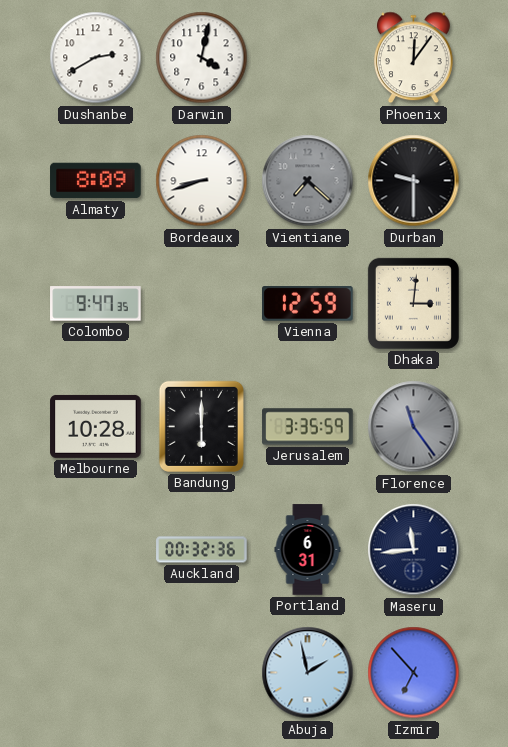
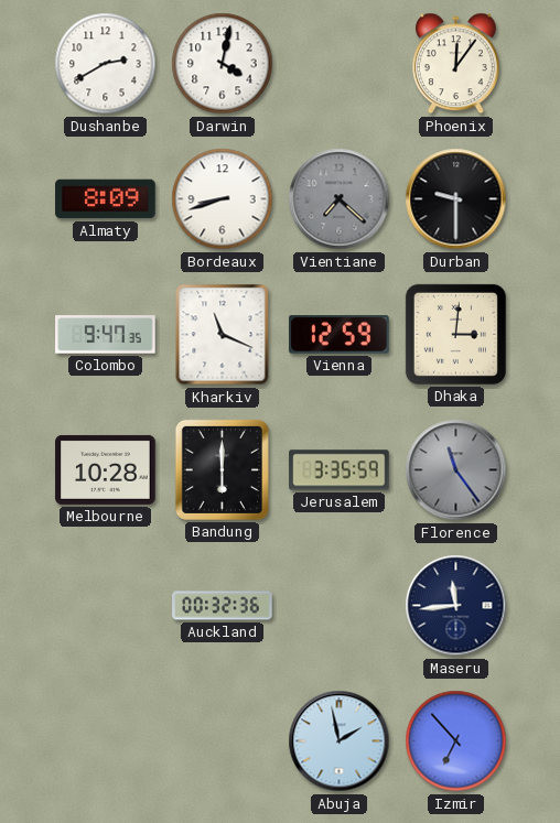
Kharkiv: none -> 11:19
Portland: 6:31 -> none
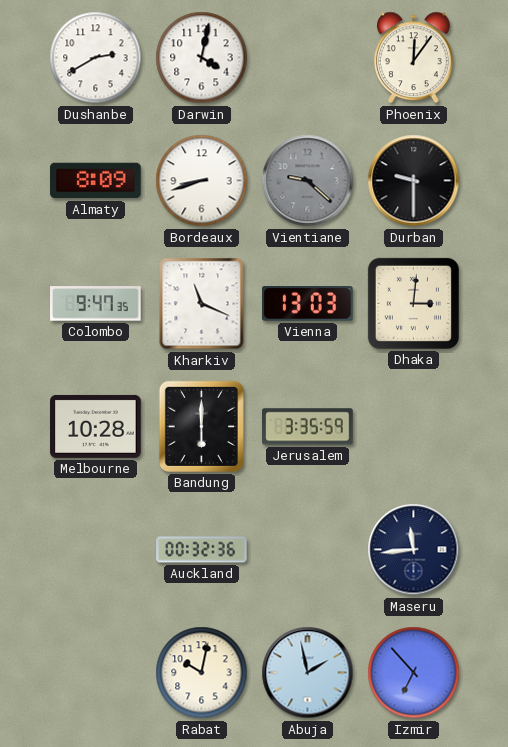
Vientiane: 7:22 -> 9:22
Vienna: 12:59 -> 13:03
Florence: 11:24 -> none
Rabat: none -> 10:02
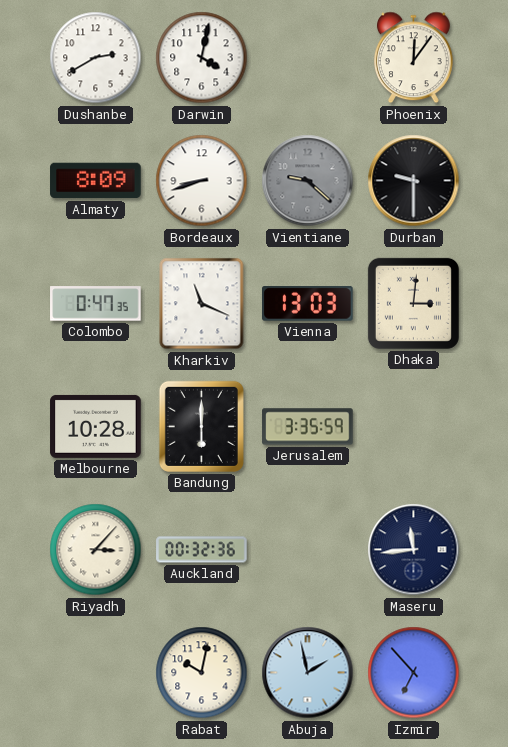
Colombo: 9:47 -> 0:47
Riyadh: none -> 3:07
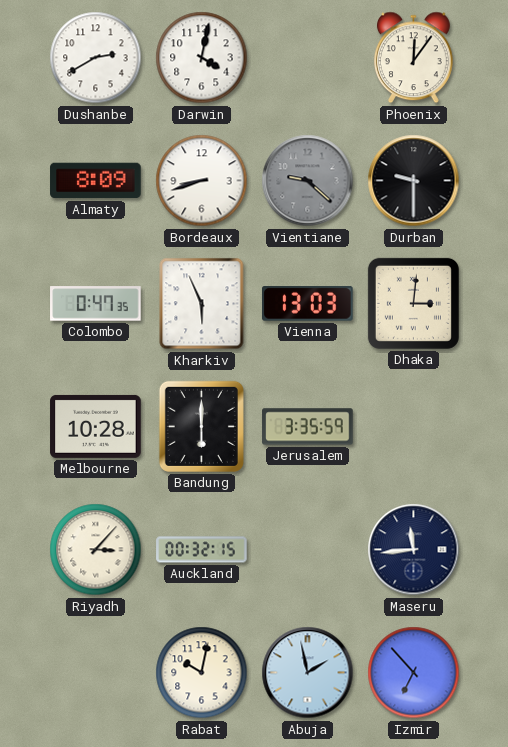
Kharkiv: 11:19 -> 5:56
Auckland: 00:32:36 -> 00:32:15
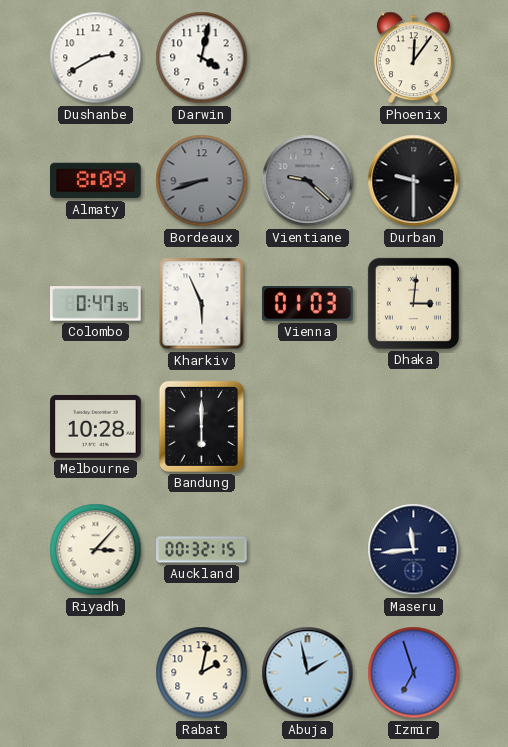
Bordeaux dial: white -> grey
Vienna: 13:03 -> 01:03
Jerusalem: 3:35 -> none
Rabat: 10:02 -> 2:02
Izmir: 6:53 -> 6:57
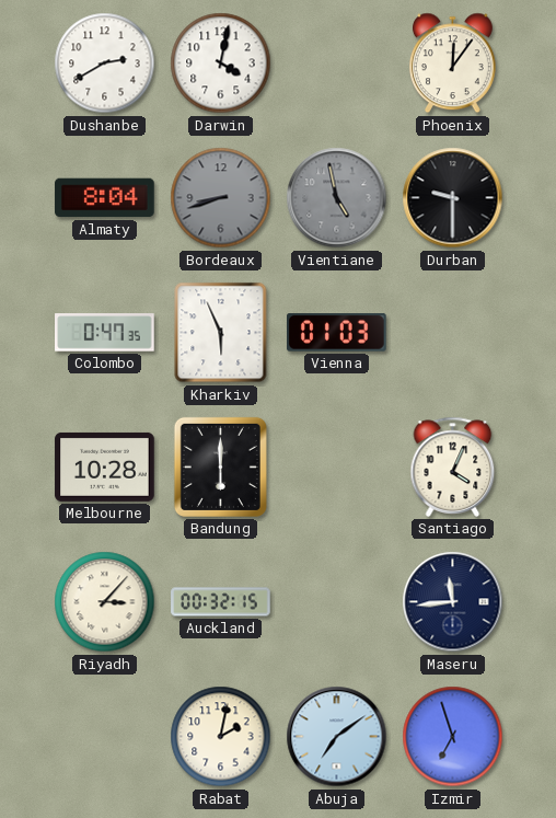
Almaty: 8:09 -> 8:04
Vientiane: 9:22 -> 4:58
Dhaka: 3:01 -> none
Santiago: none -> 4:04
Abuja: 1:58 -> 7:09
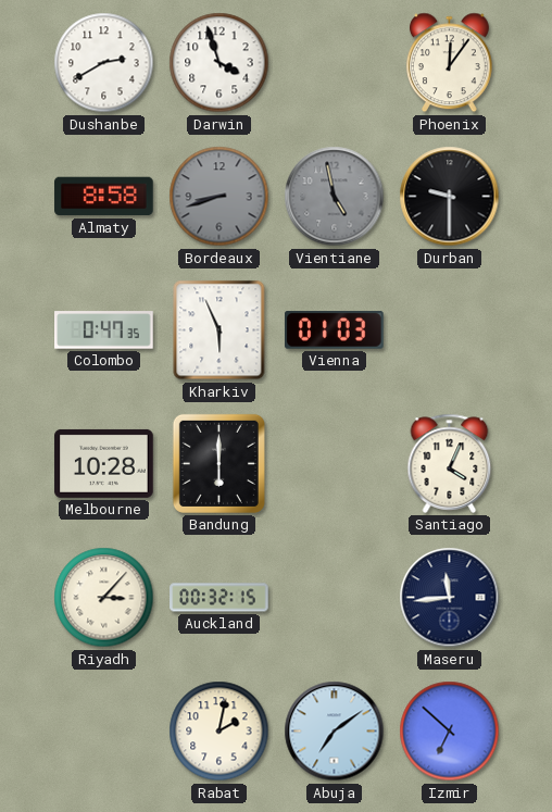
Darwin: 4:02 -> 3:57
Almaty: 8:04 -> 8:58
Izmir: 6:57 -> 6:52
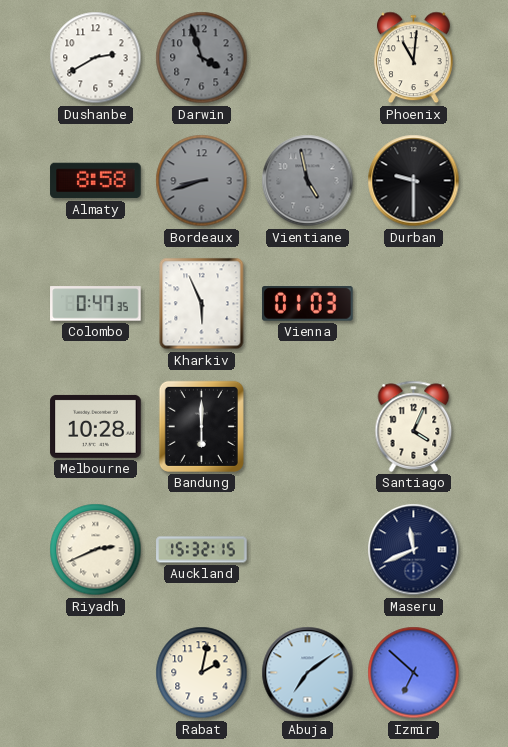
Darwin dial: white -> grey
Phoenix: 12:06 -> 11:01
Riyadh: 3:07 -> 2:41
Auckland: 00:32 -> 15:32
Maseru: 11:44 -> 11:41
